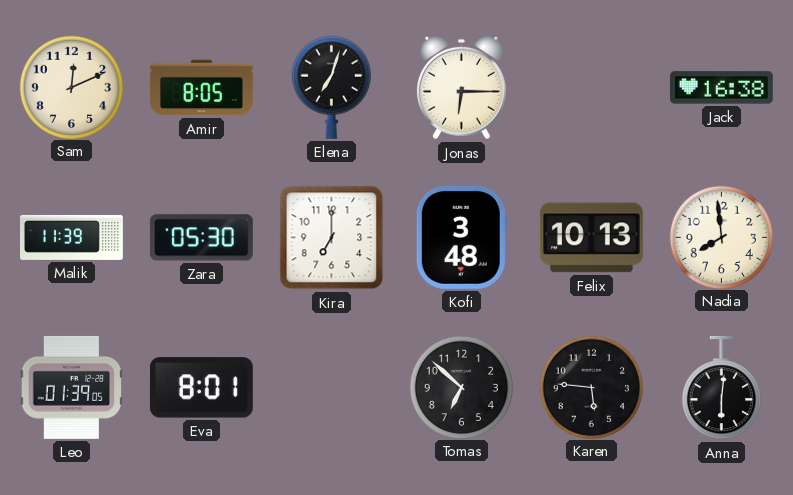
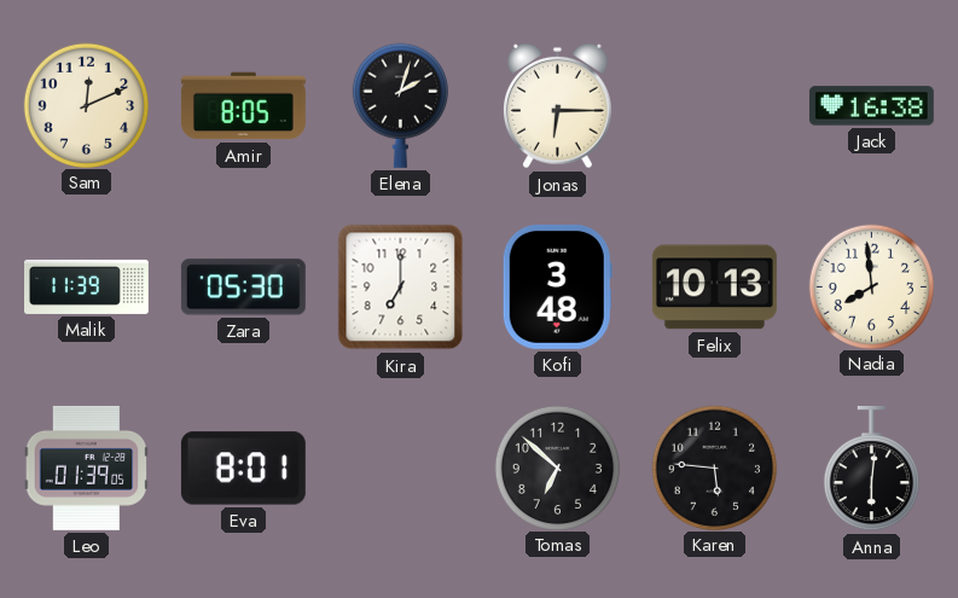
Elena: 7:03 -> 2:03
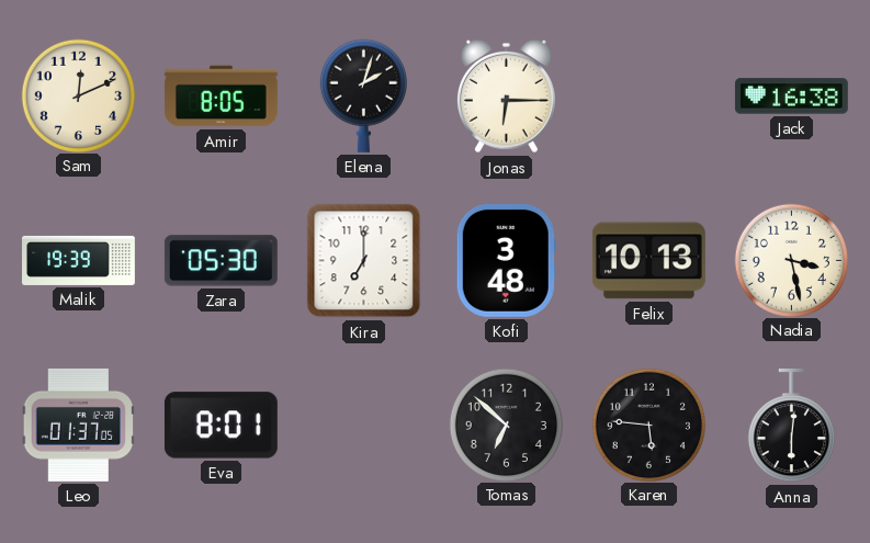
Malik: 11:39 -> 19:39
Nadia: 7:59 -> 3:28
Leo: 01:39 -> 01:37
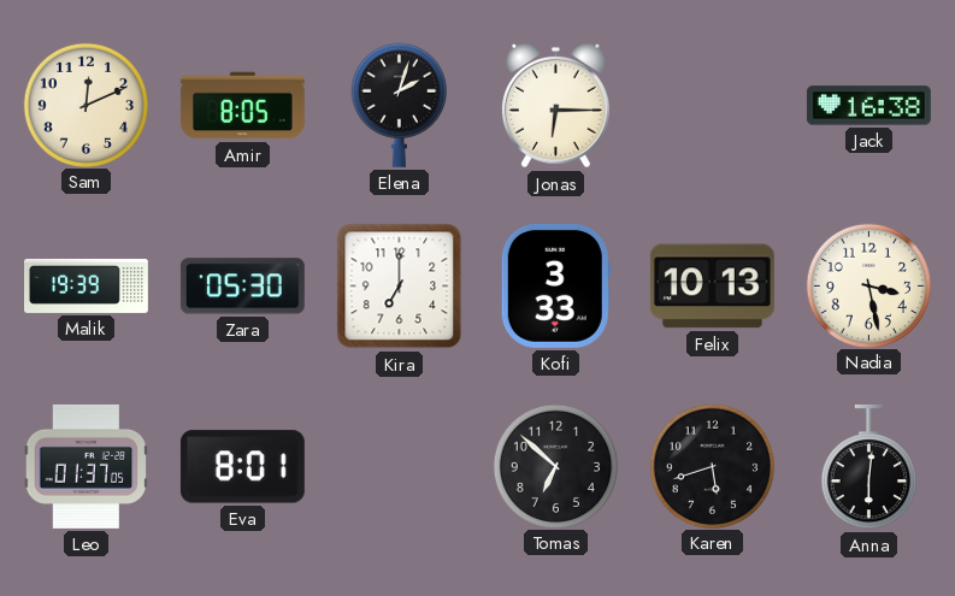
Kofi: 3:48 -> 3:33
Karen: 5:46 -> 5:42
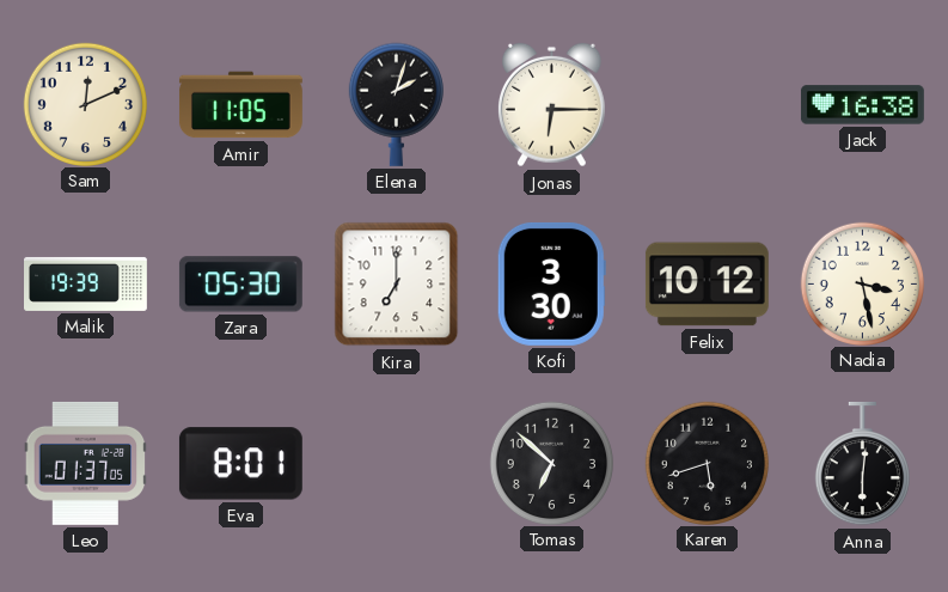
Amir: 8:05 -> 11:05
Kofi: 3:33 -> 3:30
Felix: 10:13 -> 10:12
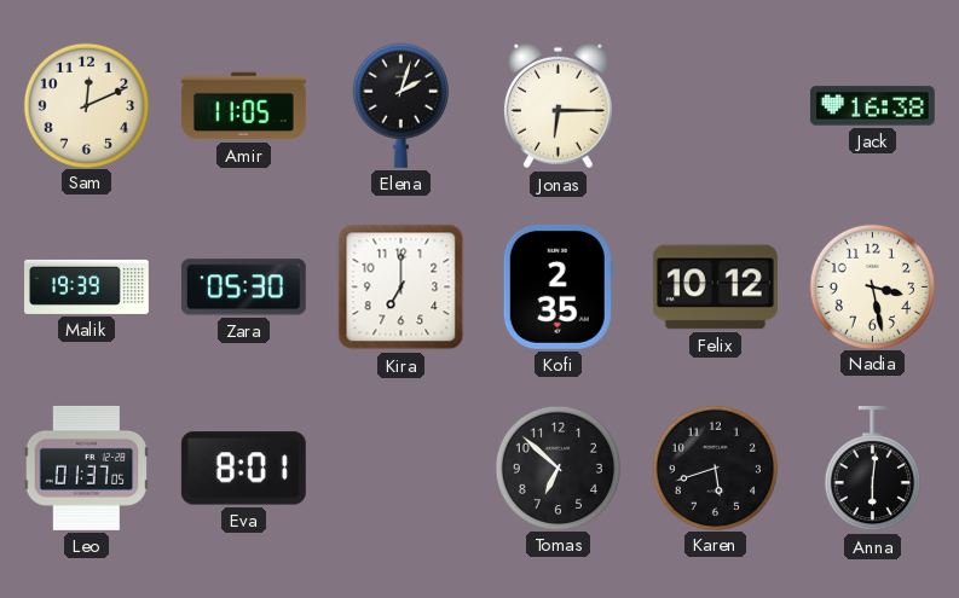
Kofi: 3:30 -> 2:35
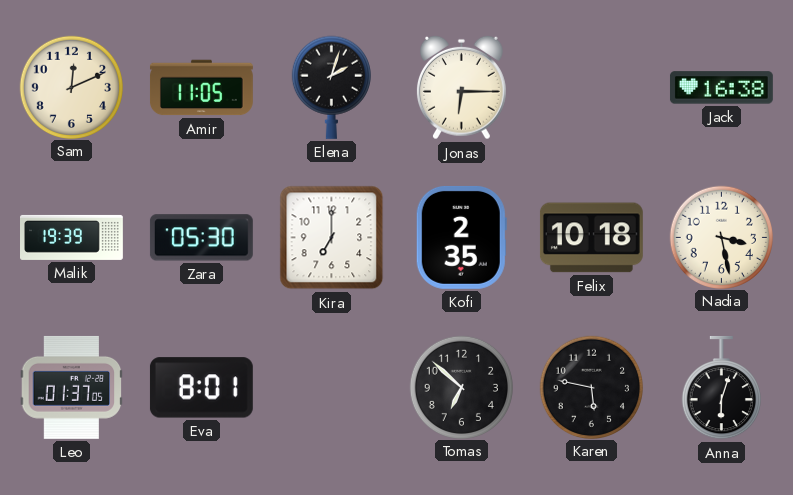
Felix: 10:12 -> 10:18
Karen: 5:42 -> 5:47
Anna: 6:01 -> 6:03
